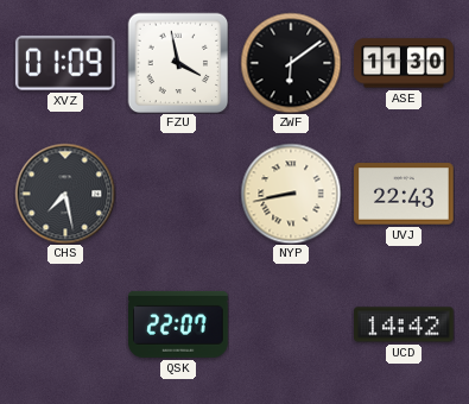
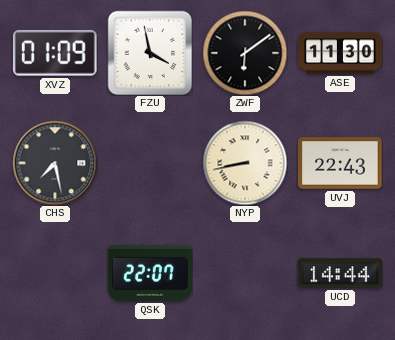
UCD: 14:42 -> 14:44
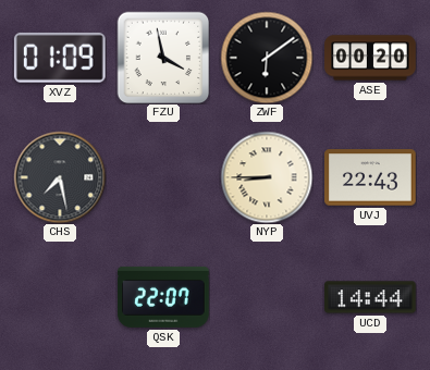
ASE: 11:30 -> 00:20
NYP: 8:43 -> 8:45
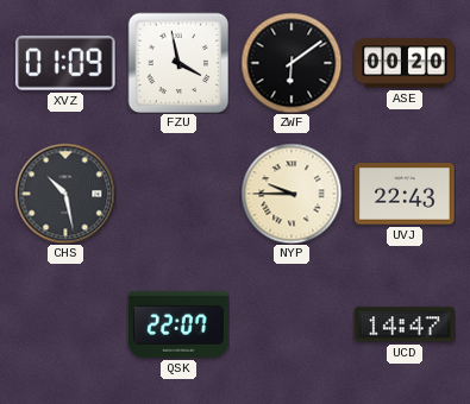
CHS: 7:28 -> 10:28
NYP: 8:45 -> 9:45
UCD: 14:44 -> 14:47
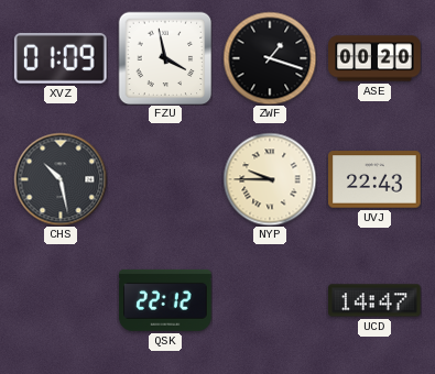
ZWF: 6:09 -> 1:18
QSK: 22:07 -> 22:12
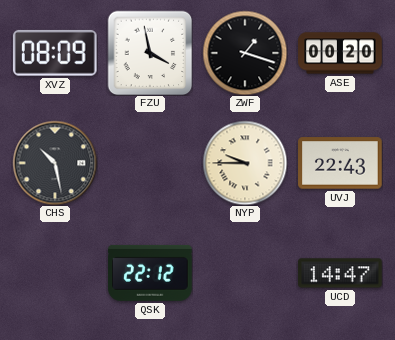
XVZ: 01:09 -> 08:09
